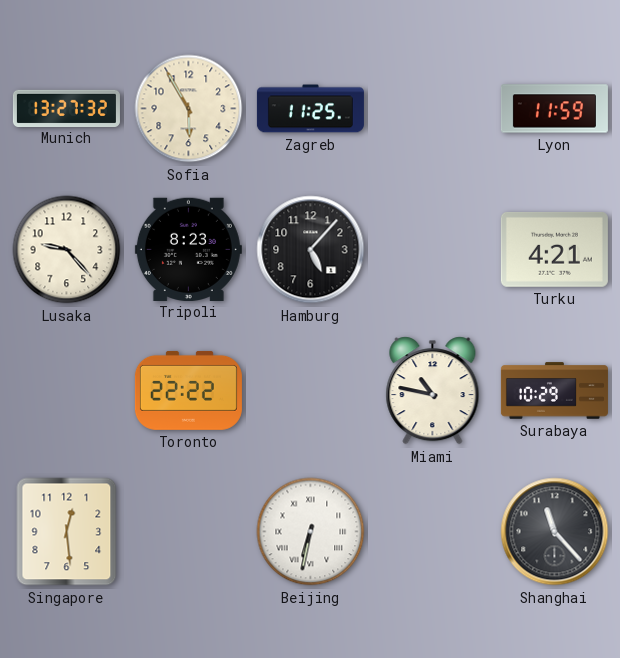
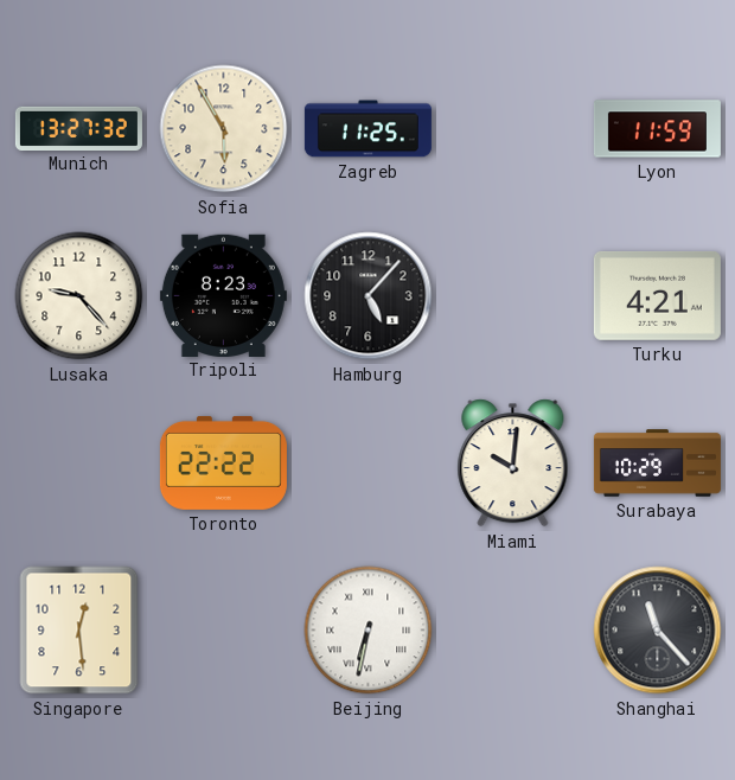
Miami: 10:47 -> 10:01
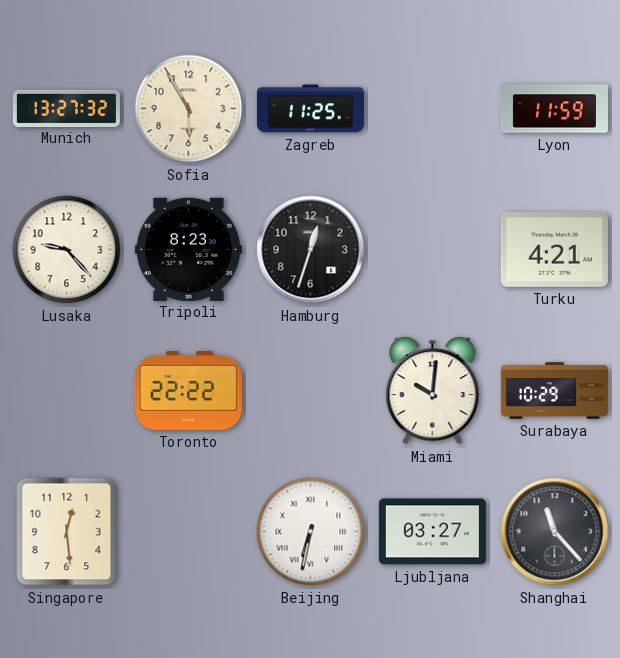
Hamburg: 5:07 -> 12:33
Ljubljana: none -> 03:27
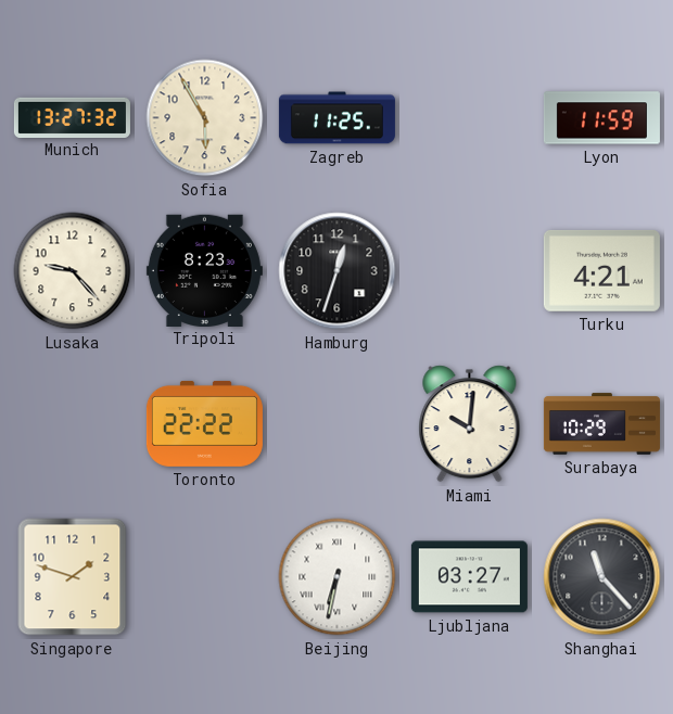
Singapore: 12:29 -> 1:48
